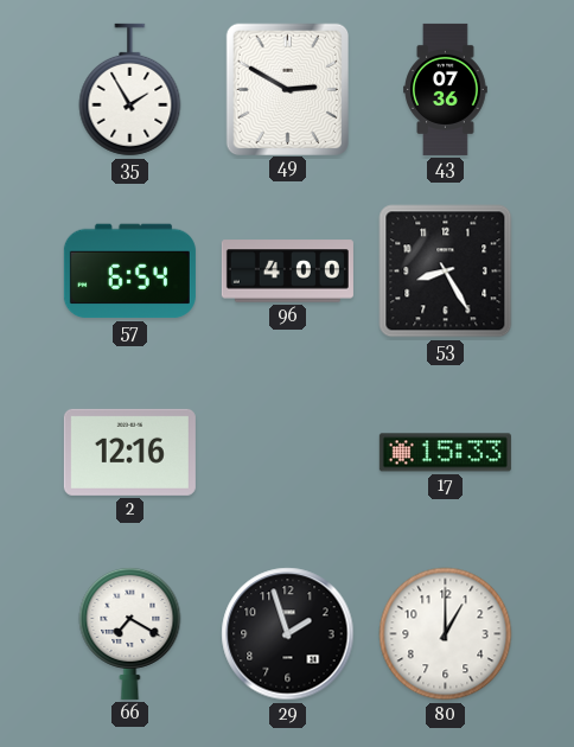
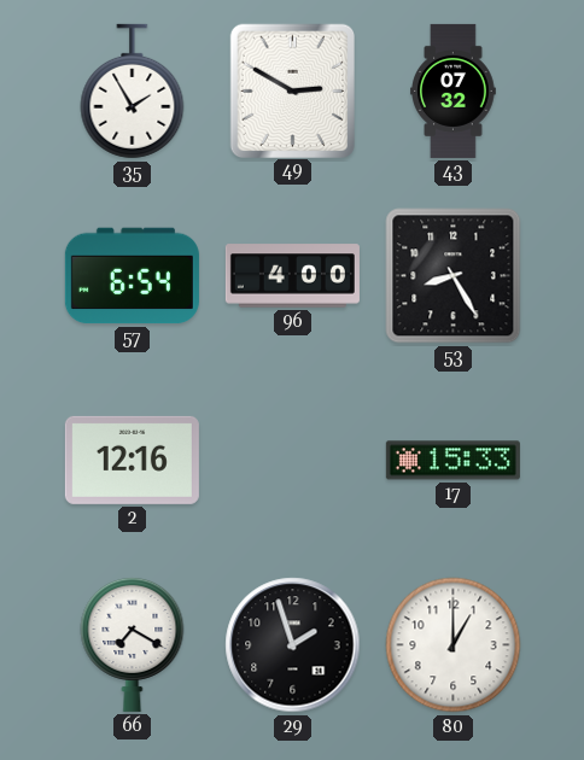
43: 07:36 -> 07:32
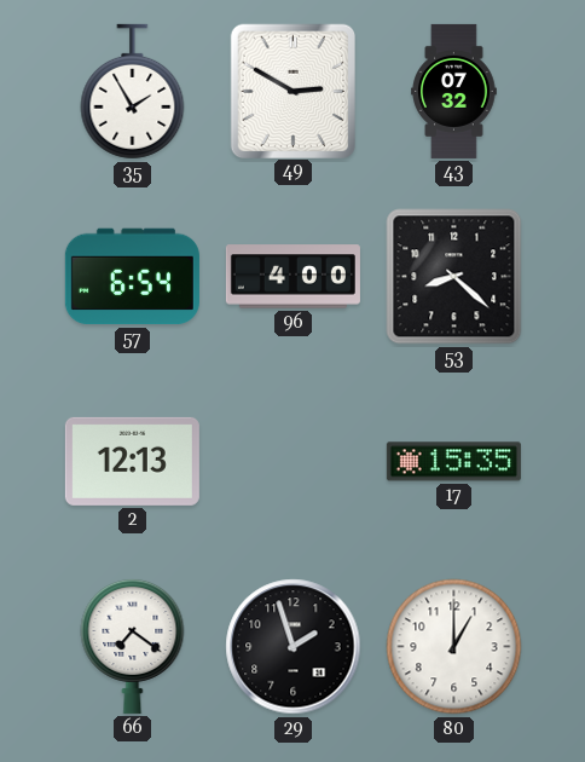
53: 8:25 -> 8:22
2: 12:16 -> 12:13
17: 15:33 -> 15:35
66: 7:20 -> 7:21
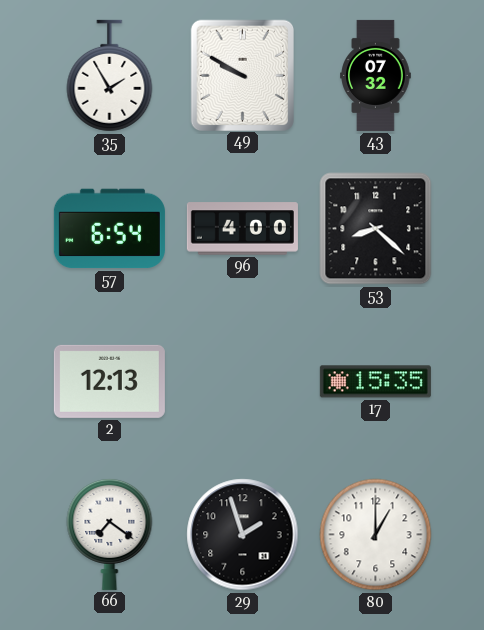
49: 2:50 -> 9:50
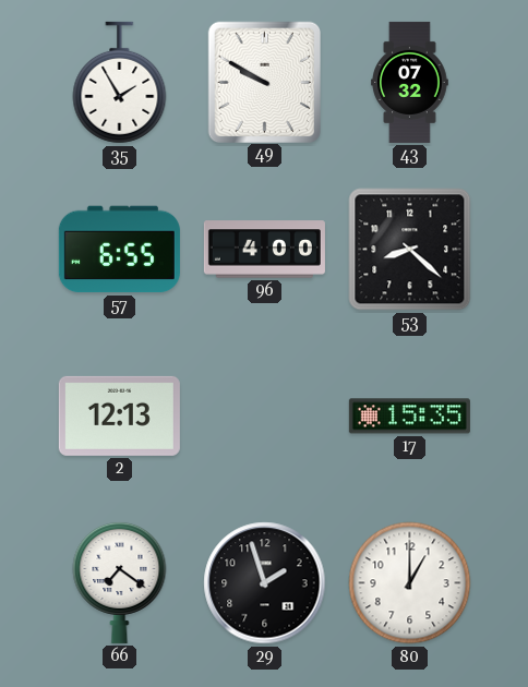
57: 6:54 -> 6:55
